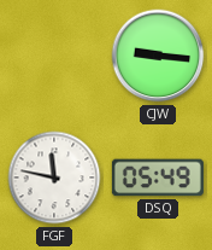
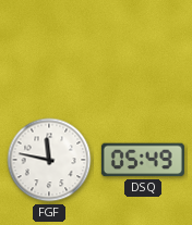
CJW: 9:16 -> none
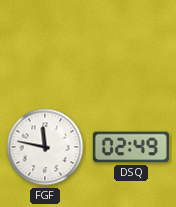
DSQ: 05:49 -> 02:49
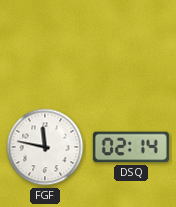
DSQ: 02:49 -> 02:14
